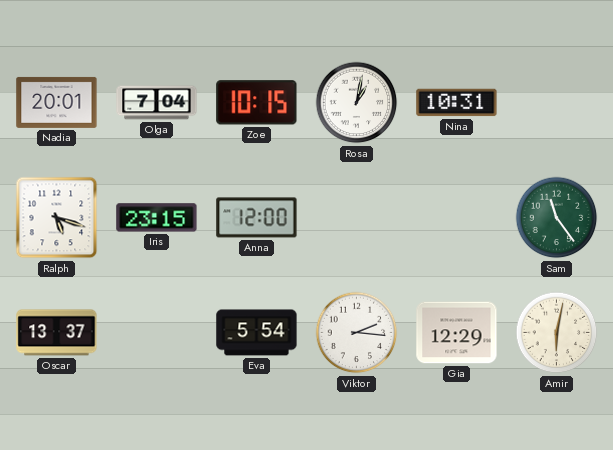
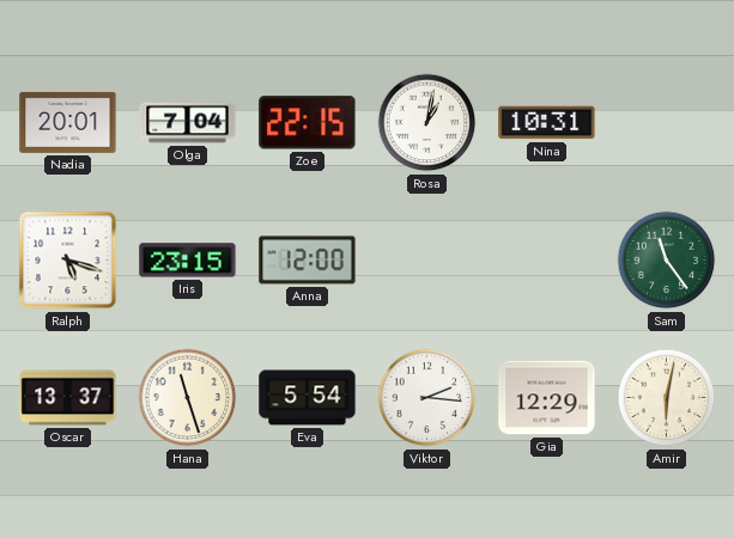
Zoe: 10:15 -> 22:15
Hana: none -> 11:27
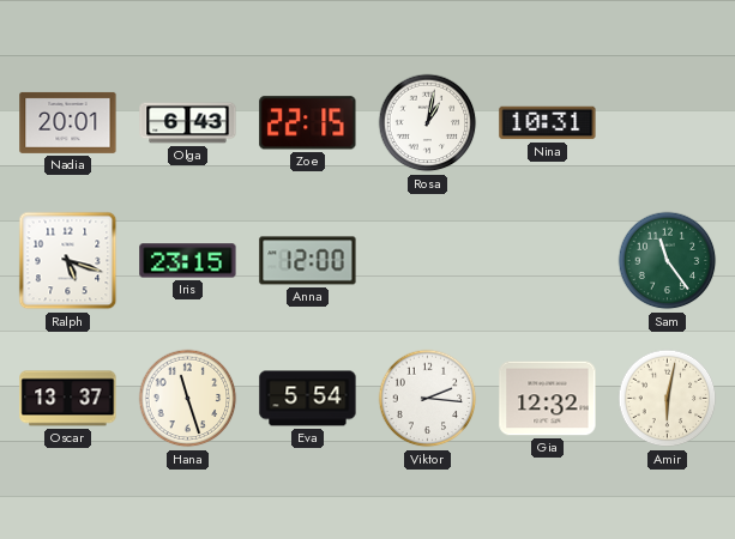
Olga: 7:04 -> 6:43
Gia: 12:29 -> 12:32
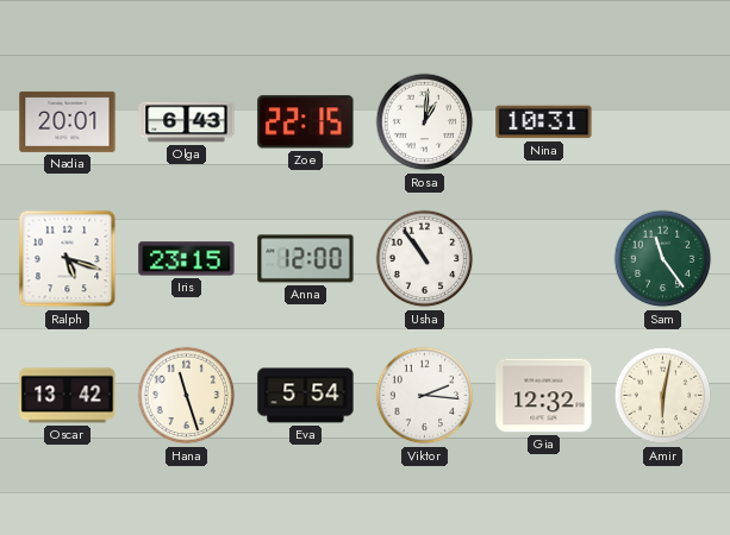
Rosa: 1:02 -> 1:01
Usha: none -> 10:54
Oscar: 13:37 -> 13:42
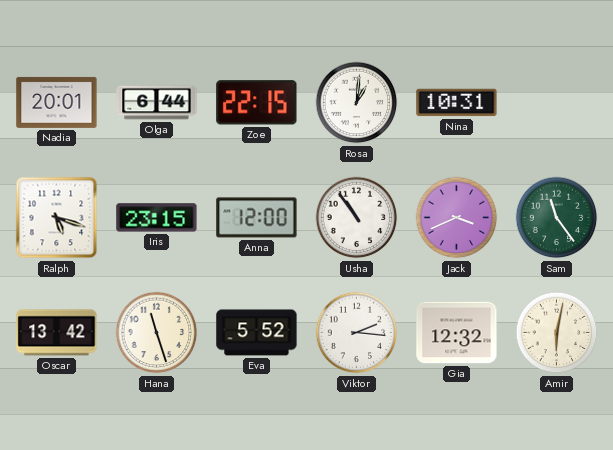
Olga: 6:43 -> 6:44
Jack: none -> 3:41
Eva: 5:54 -> 5:52
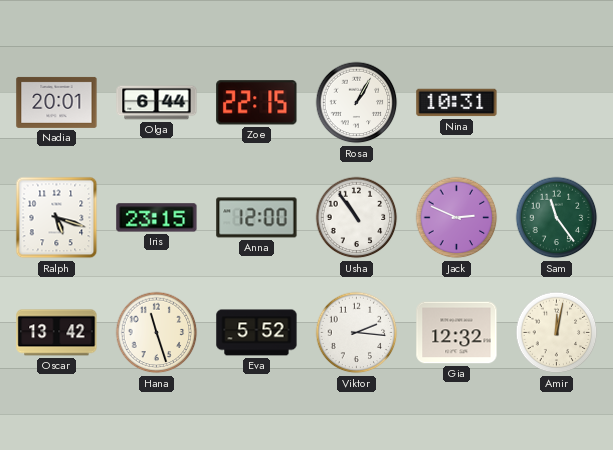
Rosa: 1:01 -> 1:05
Jack: 3:41 -> 2:49
Amir: 6:02 -> 12:02
